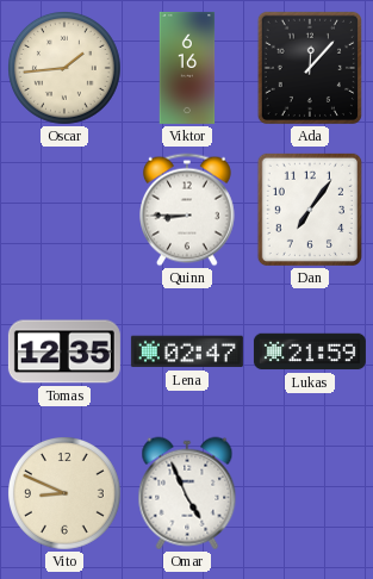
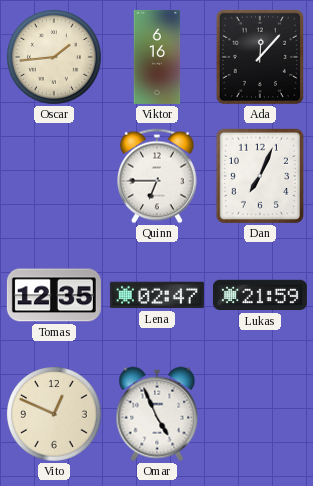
Quinn: 8:45 -> 6:45
Dan: 7:06 -> 7:04
Vito: 8:49 -> 12:49
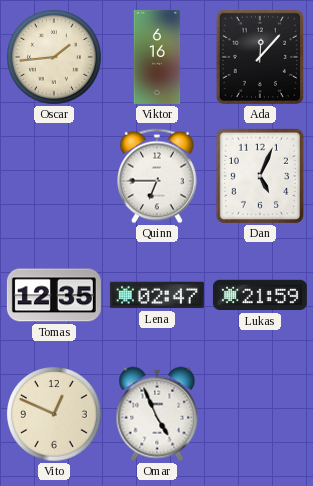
Dan: 7:04 -> 5:04
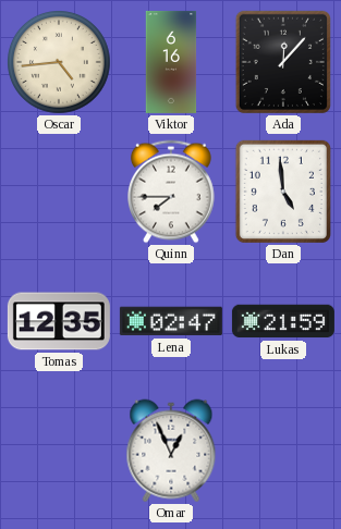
Oscar: 1:44 -> 4:44
Quinn: 6:45 -> 7:45
Dan: 5:04 -> 4:59
Vito: 12:49 -> none
Omar: 4:56 -> 12:56
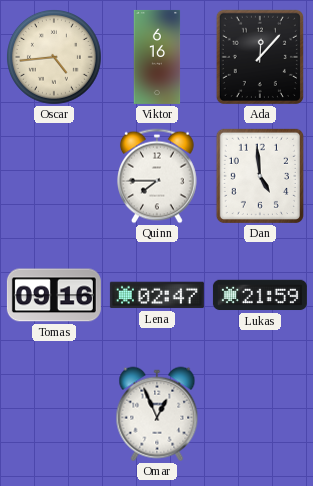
Tomas: 12:35 -> 09:16
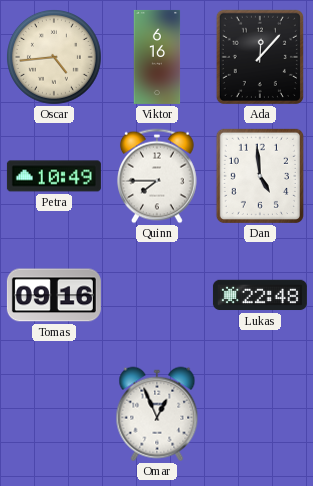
Petra: none -> 10:49
Lena: 02:47 -> none
Lukas: 21:59 -> 22:48
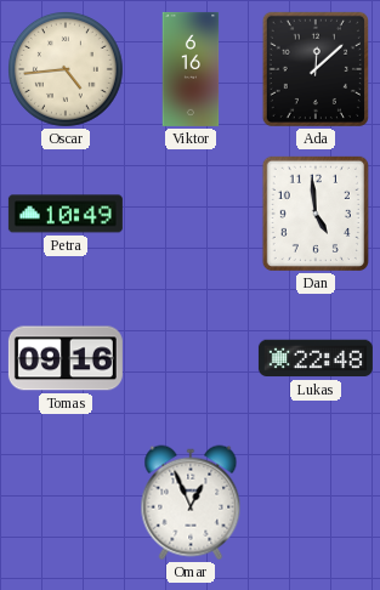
Ada: 12:07 -> 12:08
Quinn: 7:45 -> none
